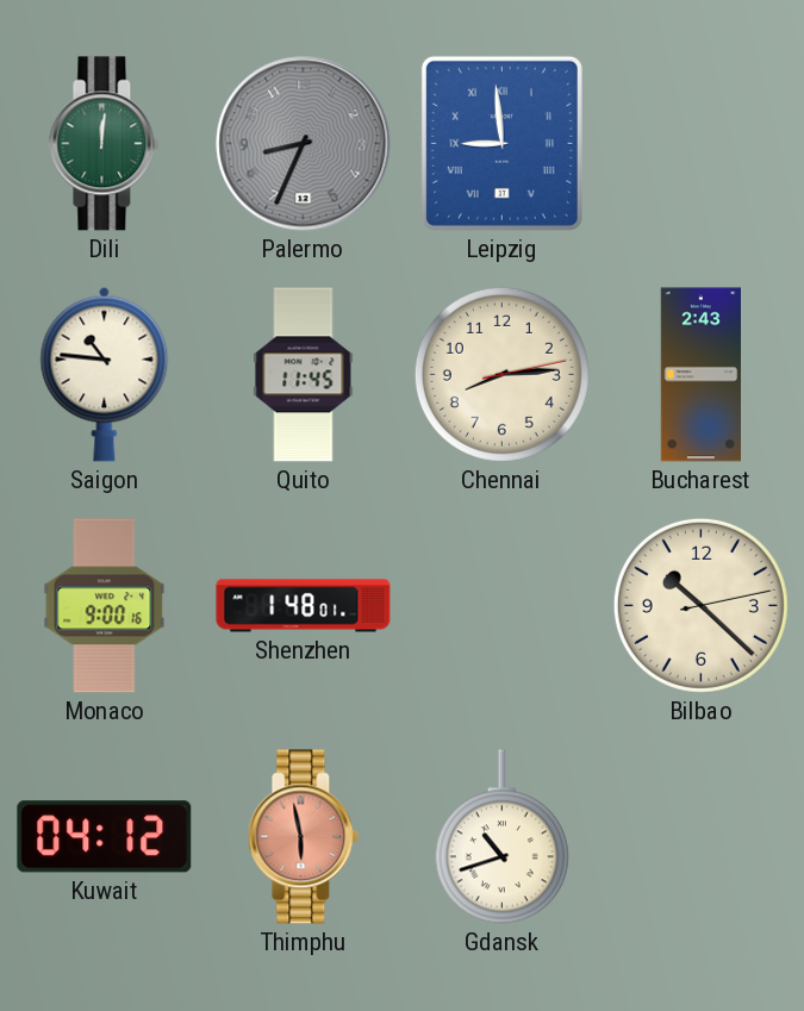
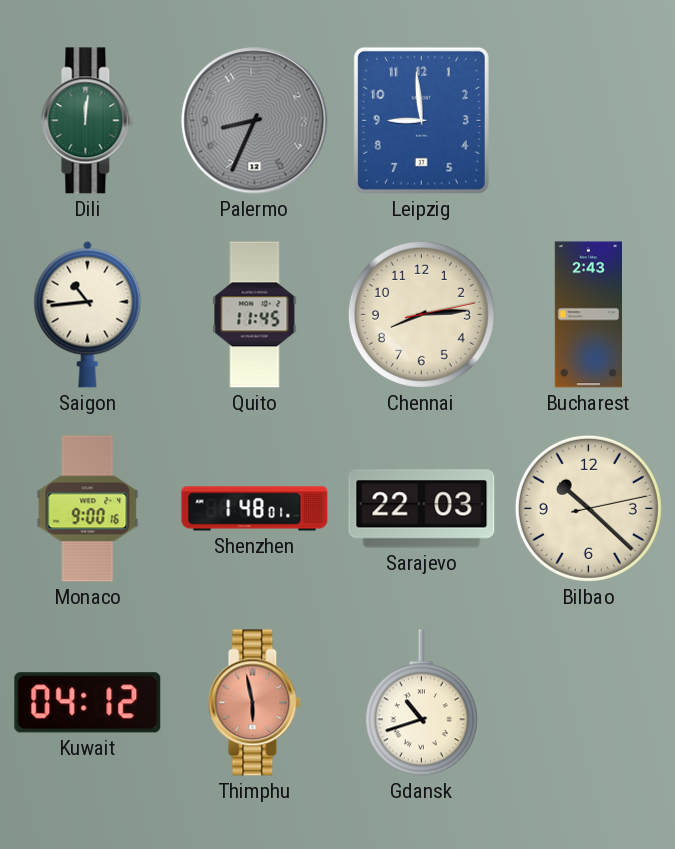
Leipzig numerals: Roman -> Arabic
Saigon: 10:46 -> 10:44
Sarajevo: none -> 22:03
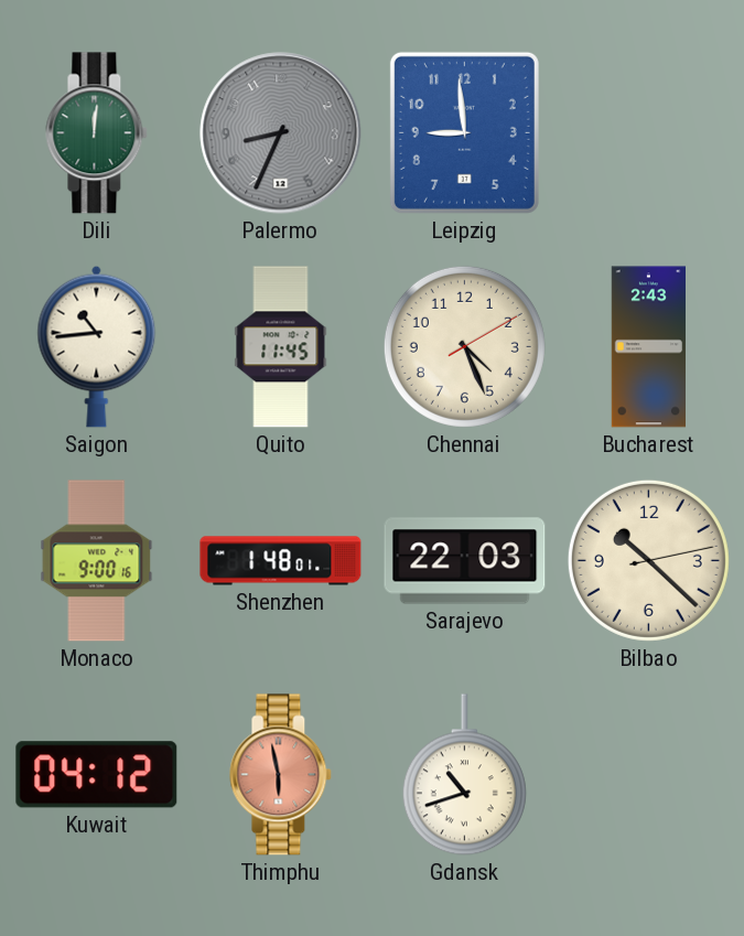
Chennai: 8:14 -> 4:26
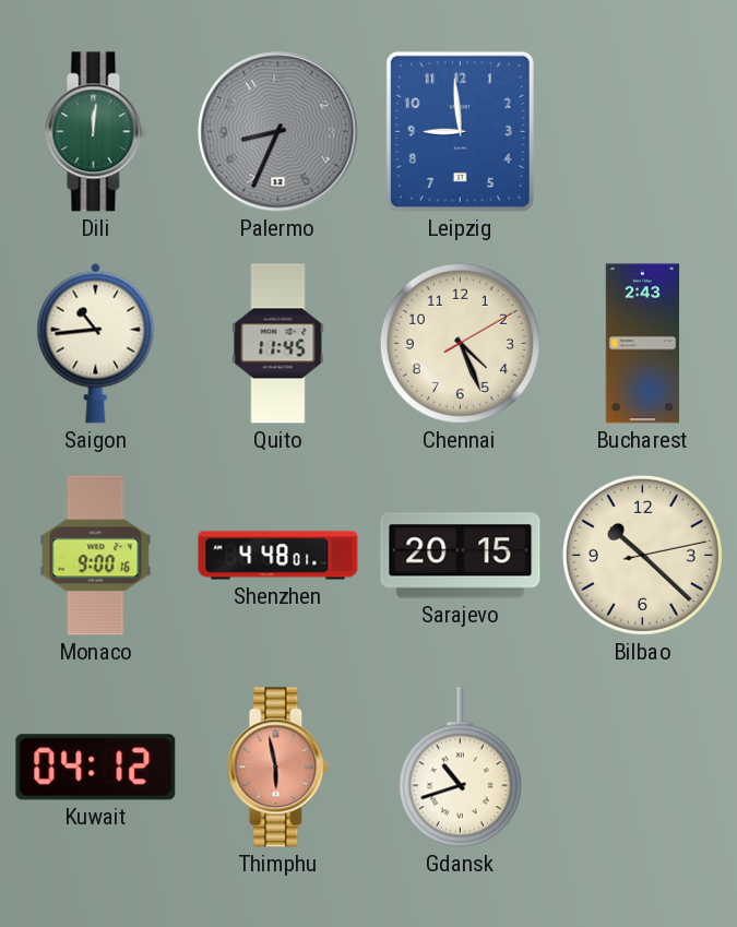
Shenzhen: 1:48 -> 4:48
Sarajevo: 22:03 -> 20:15
